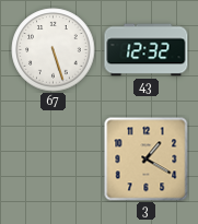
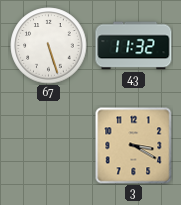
43: 12:32 -> 11:32
3: 1:20 -> 3:20
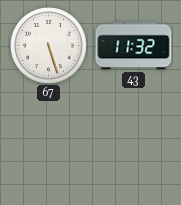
3: 3:20 -> none
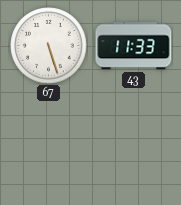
43: 11:32 -> 11:33
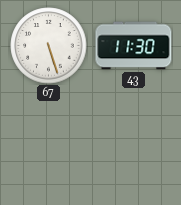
43: 11:33 -> 11:30
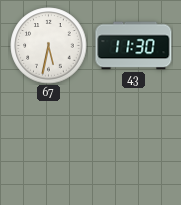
67: 5:27 -> 5:32
